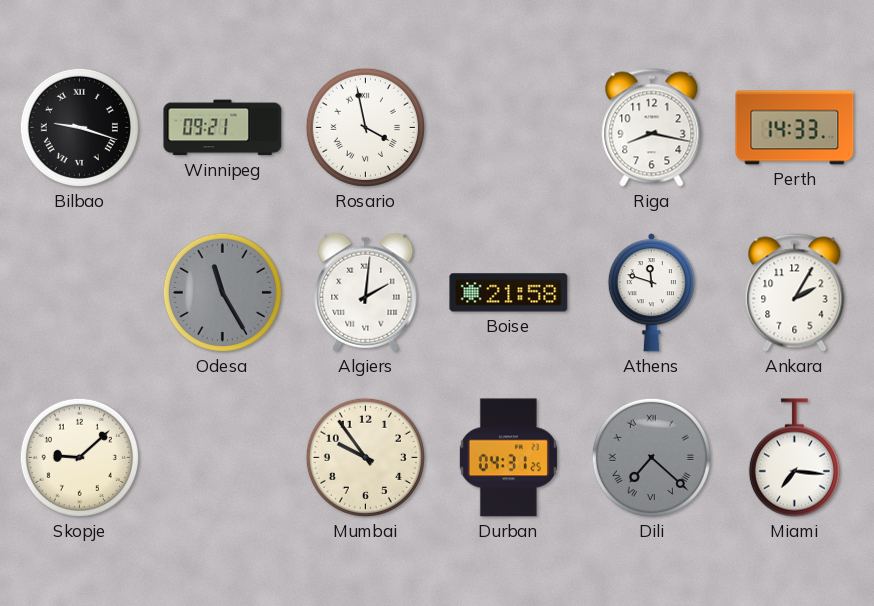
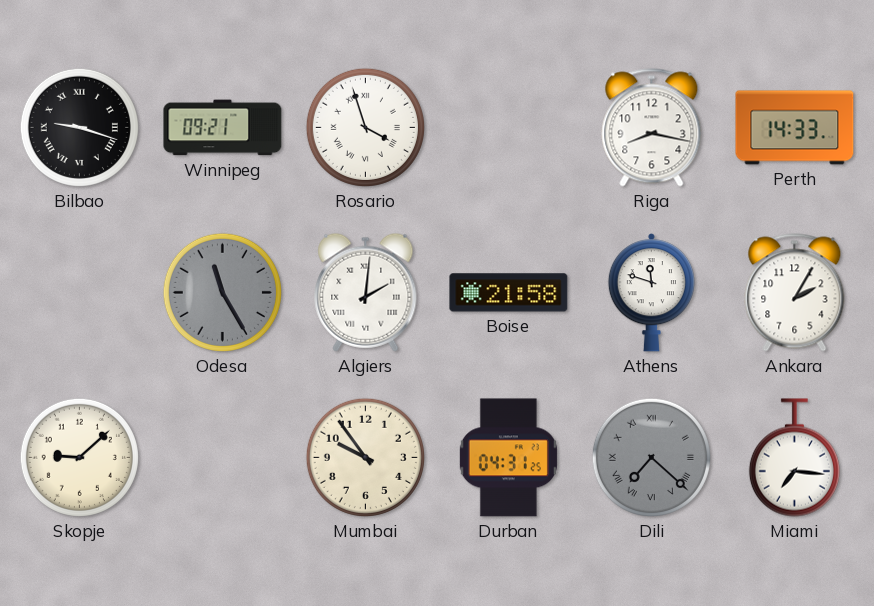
Rosario: 3:58 -> 3:57
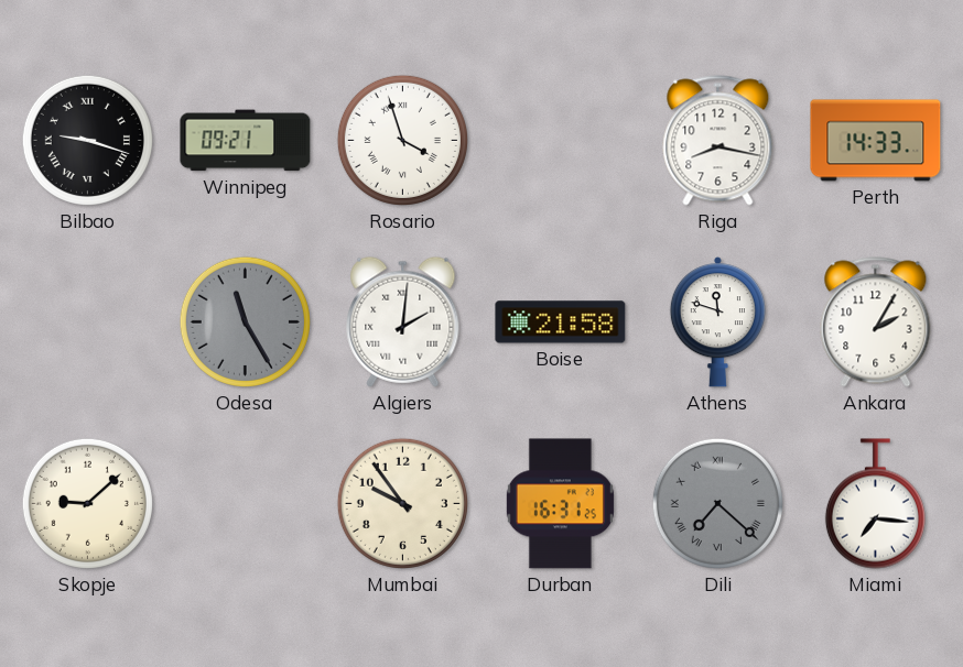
Durban: 04:31 -> 16:31
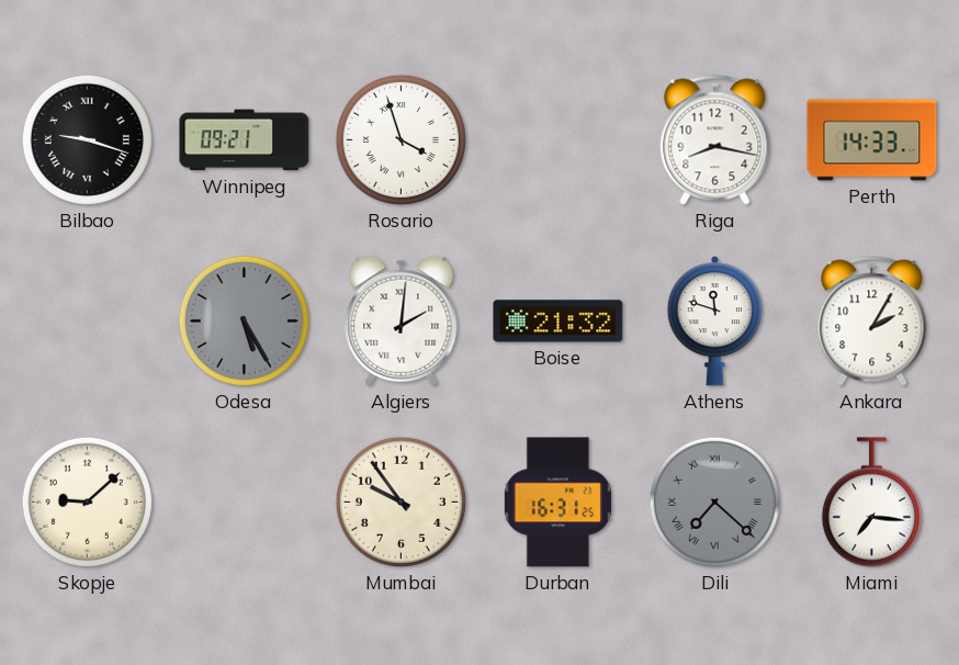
Odesa: 11:25 -> 5:25
Boise: 21:58 -> 21:32
